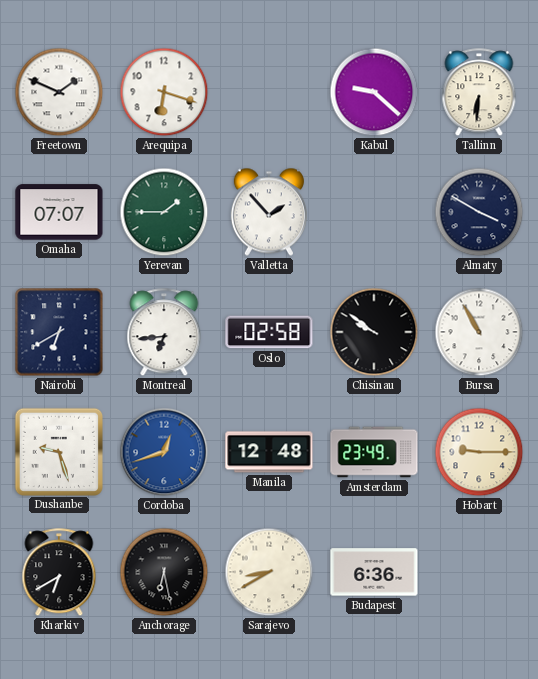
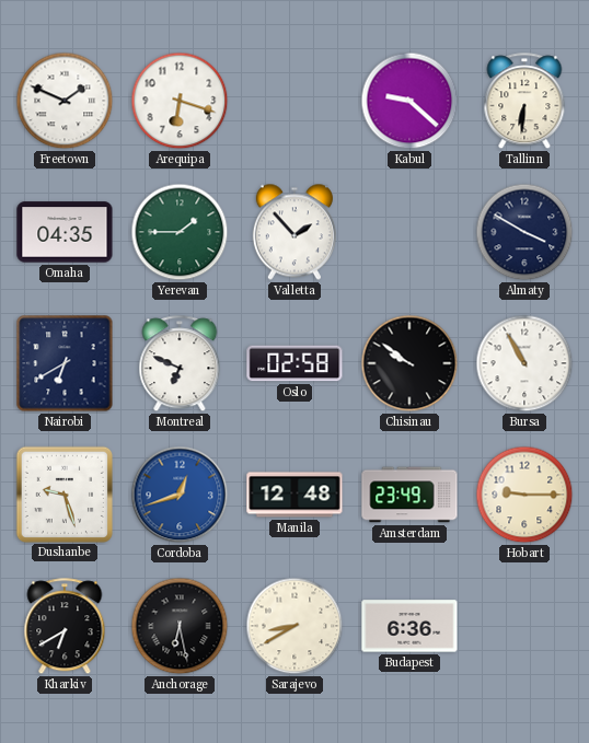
Omaha: 07:07 -> 04:35
Montreal: 6:44 -> 6:49
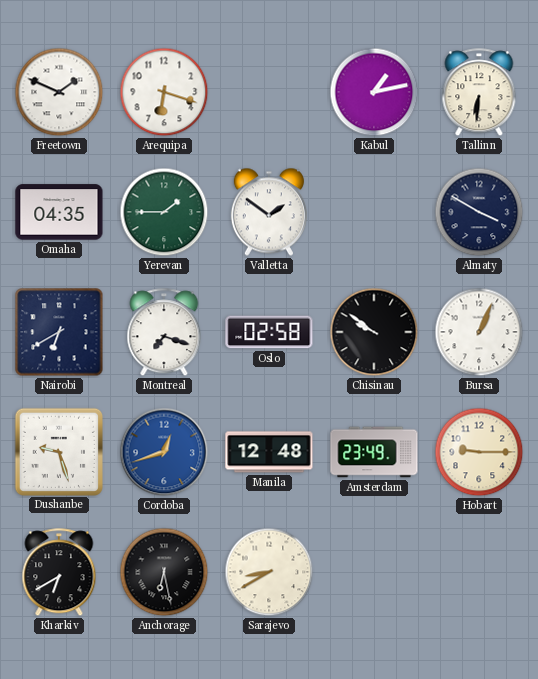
Kabul: 9:22 -> 1:13
Valletta: 1:53 -> 1:51
Montreal: 6:49 -> 7:18
Bursa: 10:55 -> 1:04
Budapest: 6:36 -> none
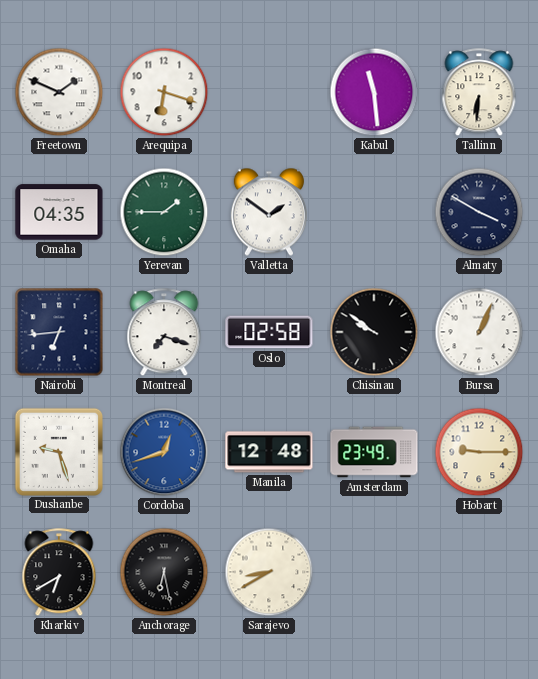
Kabul: 1:13 -> 11:29
Nairobi: 6:40 -> 6:44
